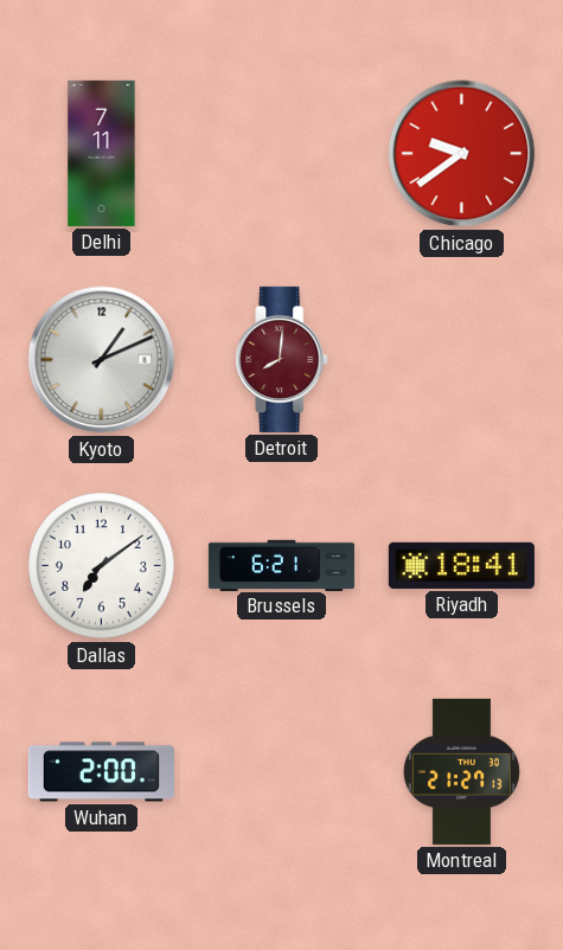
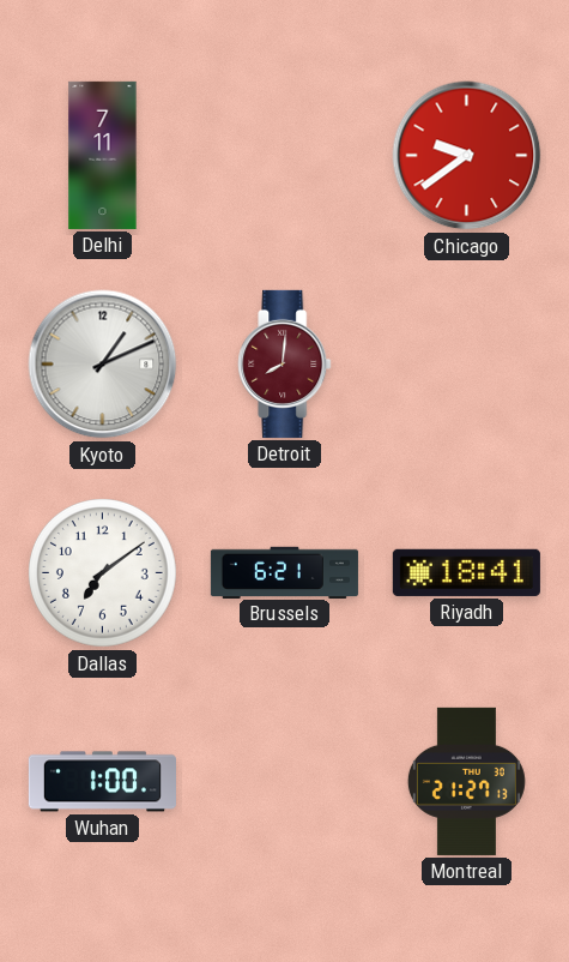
Wuhan: 2:00 -> 1:00
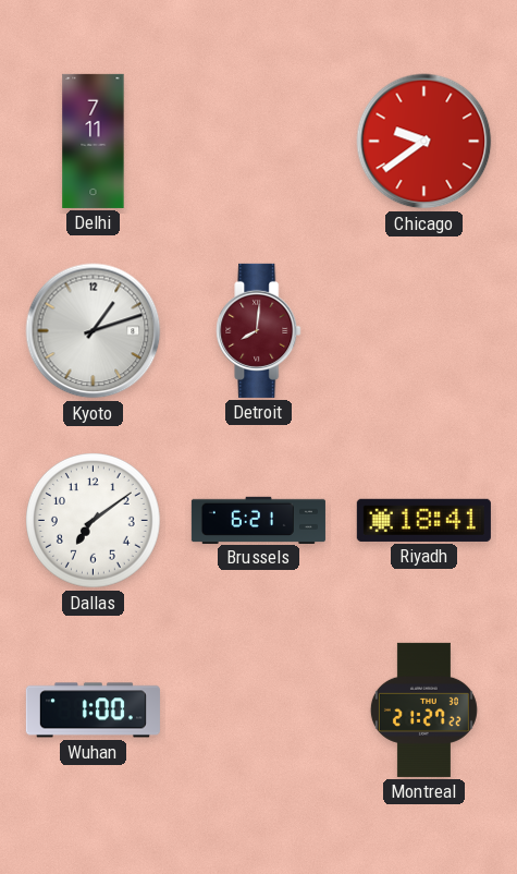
Kyoto: 1:11 -> 1:12
Montreal: 21:27:13 -> 21:27:22
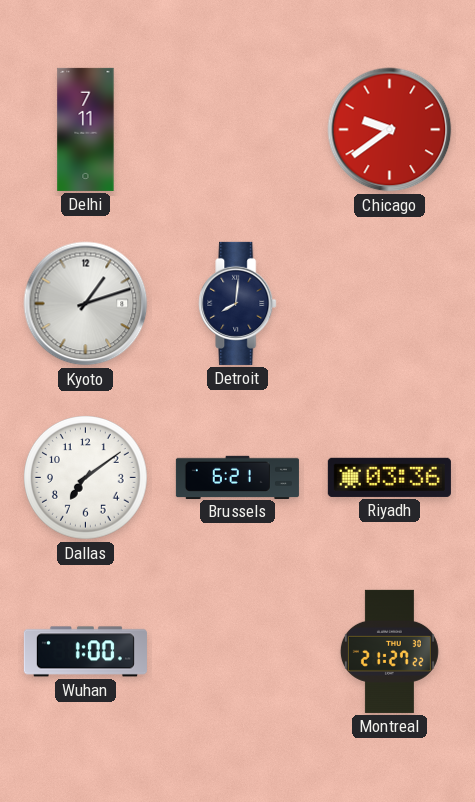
Detroit dial: burgundy -> navy
Riyadh: 18:41 -> 03:36
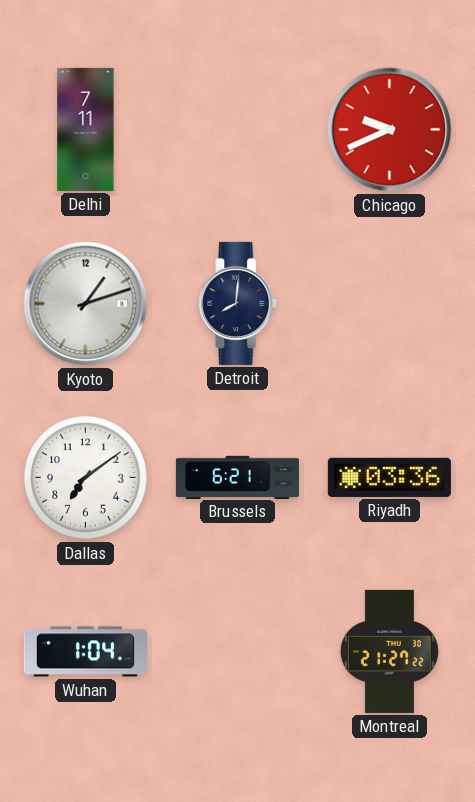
Chicago: 9:39 -> 9:41
Wuhan: 1:00 -> 1:04
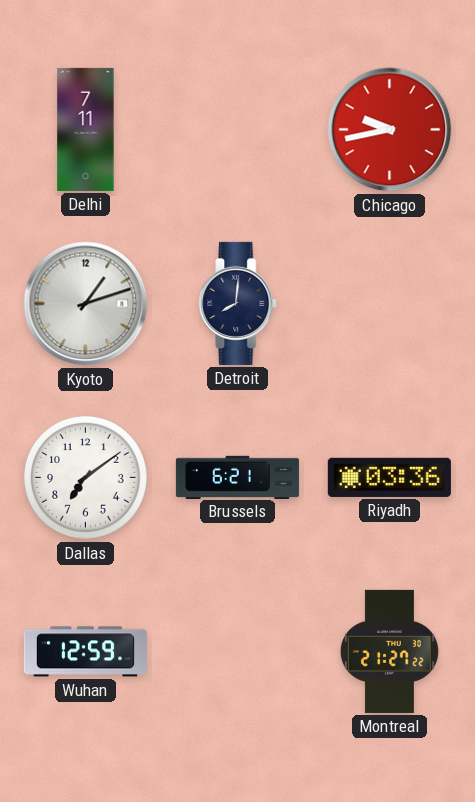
Chicago: 9:41 -> 9:43
Wuhan: 1:04 -> 12:59
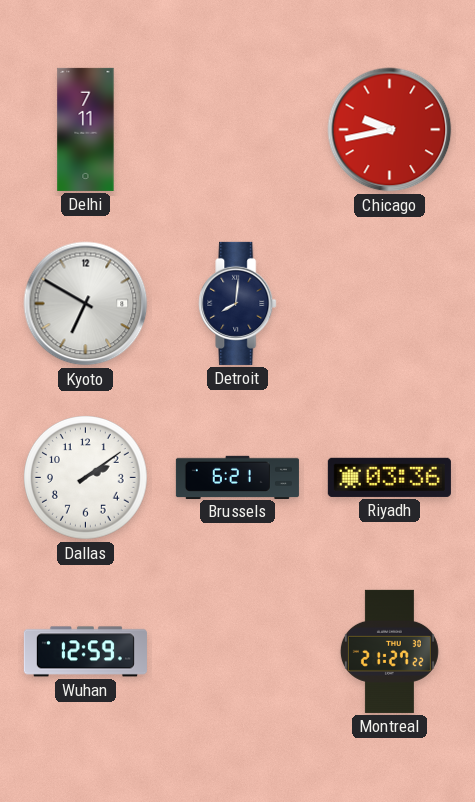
Kyoto: 1:12 -> 6:50
Dallas: 7:09 -> 2:09
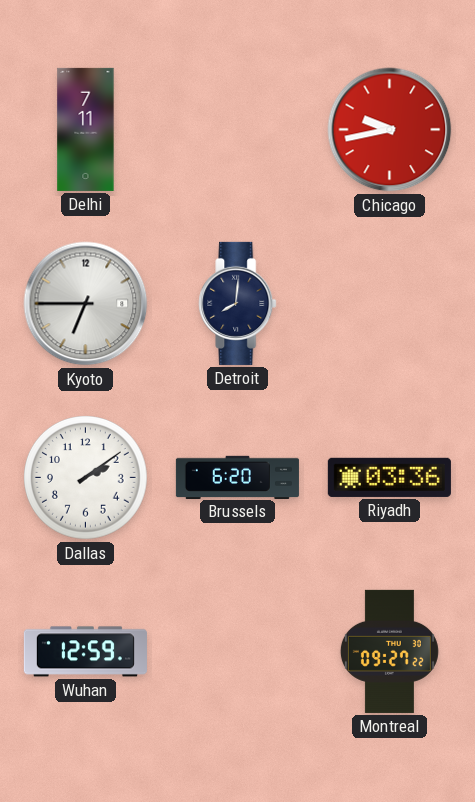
Kyoto: 6:50 -> 6:45
Brussels: 6:21 -> 6:20
Montreal: 21:27 -> 09:27
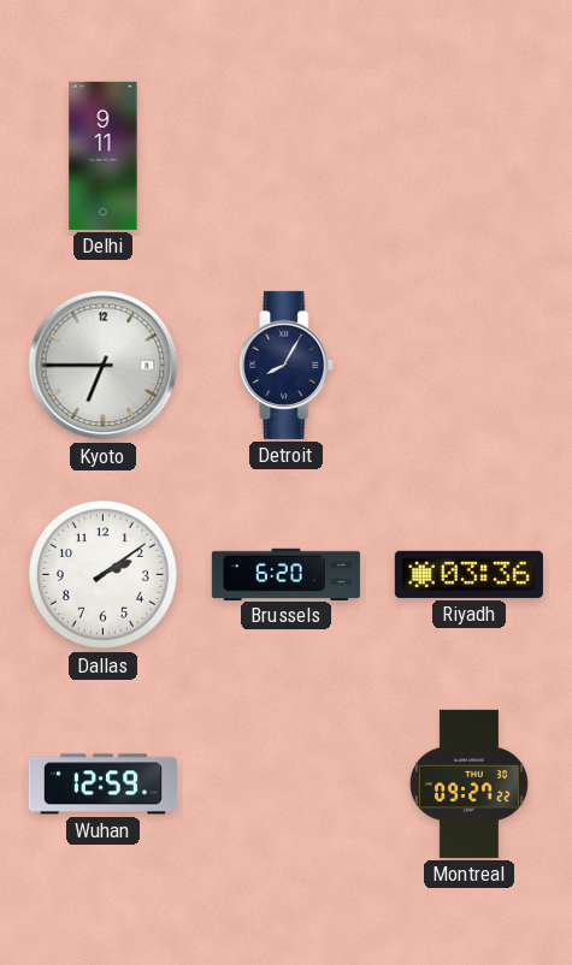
Delhi: 7:11 -> 9:11
Chicago: 9:43 -> none
Detroit: 8:01 -> 8:05
